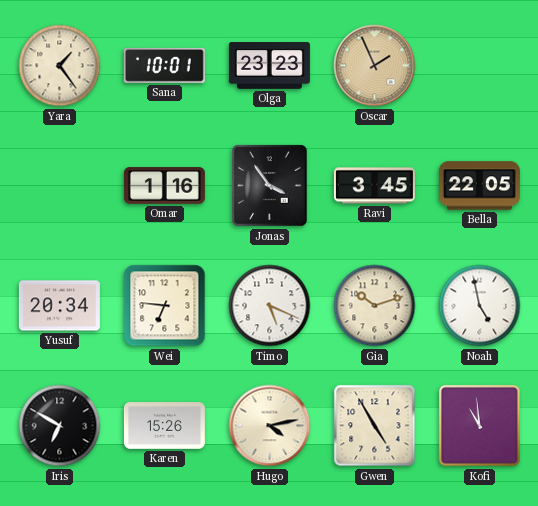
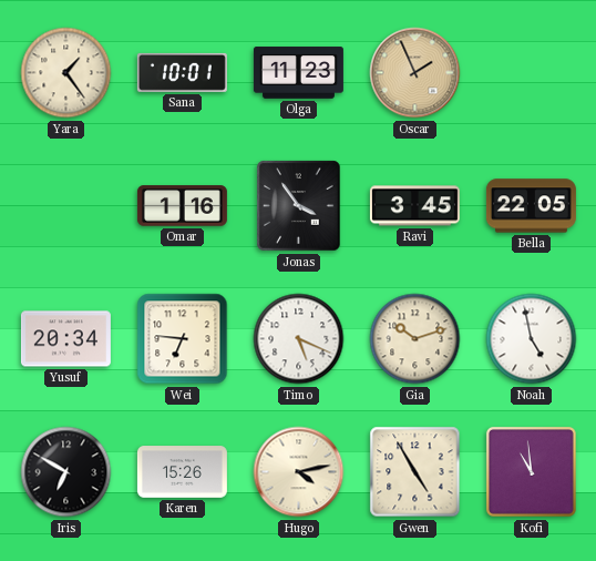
Olga: 23:23 -> 11:23
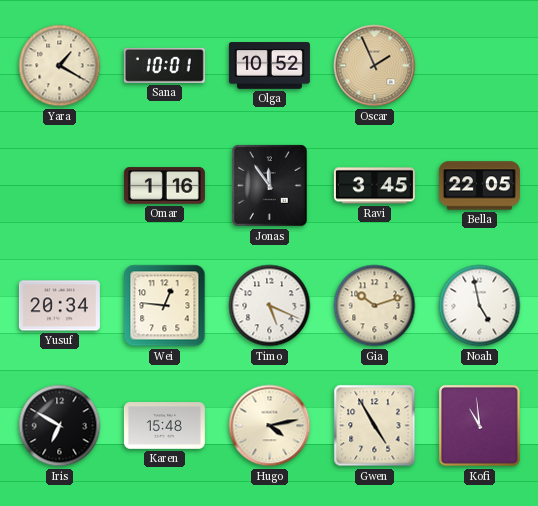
Yara: 1:24 -> 1:20
Olga: 11:23 -> 10:52
Jonas: 3:54 -> 11:54
Wei: 6:46 -> 12:46
Karen: 15:26 -> 15:48
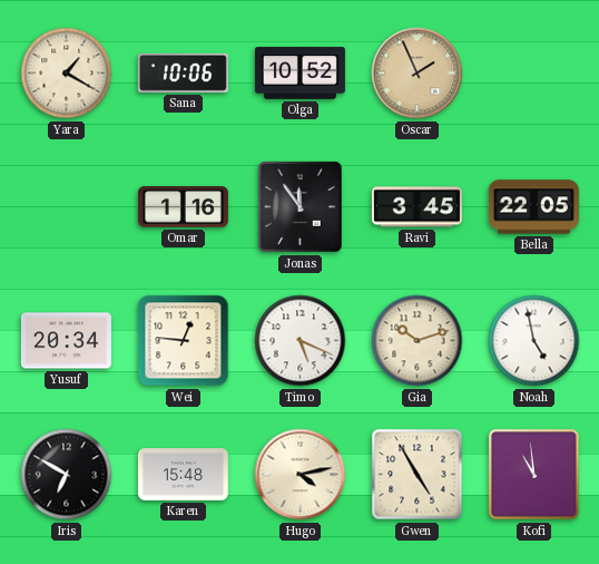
Sana: 10:01 -> 10:06
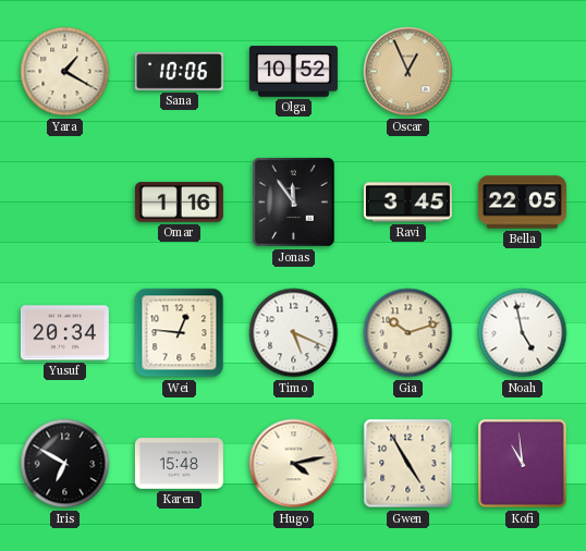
Oscar: 1:56 -> 12:56
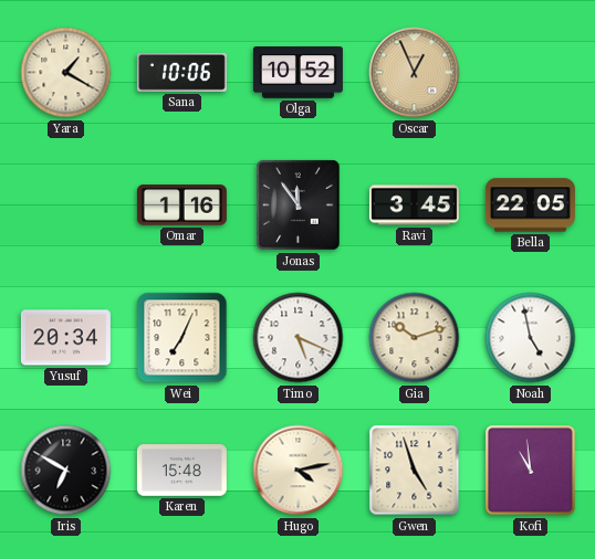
Wei: 12:46 -> 7:04
Gwen: 4:55 -> 4:57
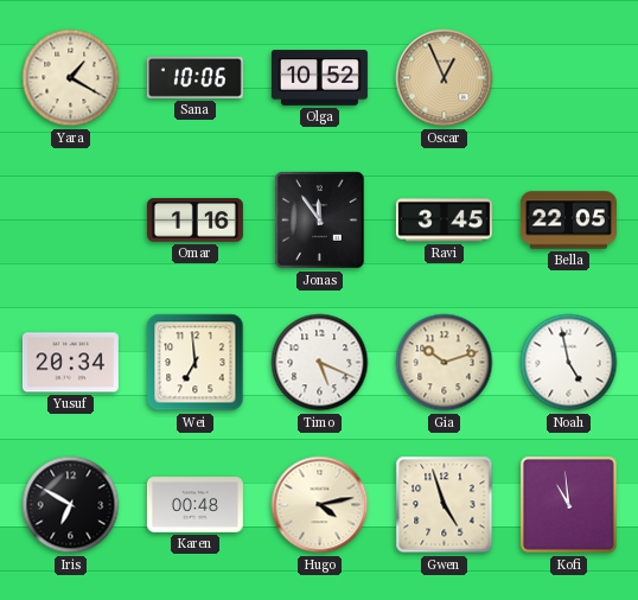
Wei: 7:04 -> 6:59
Karen: 15:48 -> 00:48
